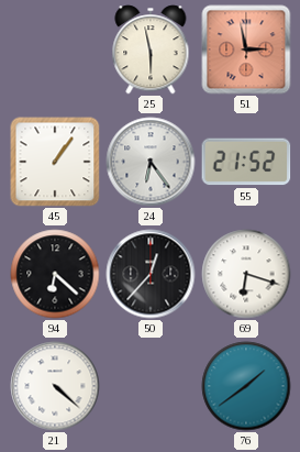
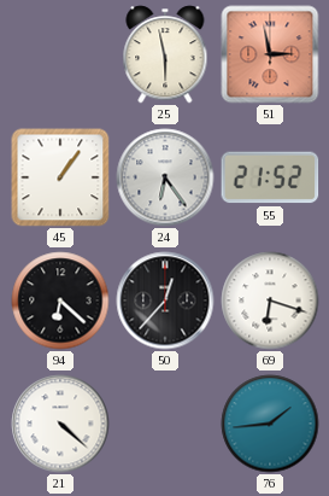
76: 1:39 -> 1:44
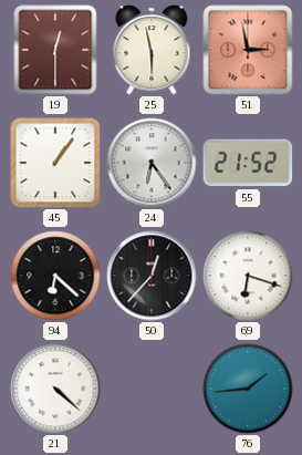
19: none -> 12:30
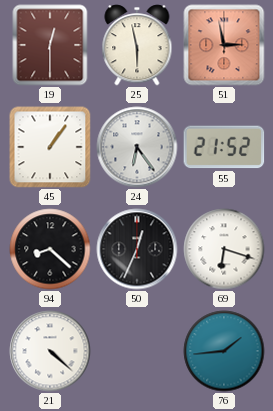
94: 6:22 -> 8:22
50: 12:37 -> 12:34
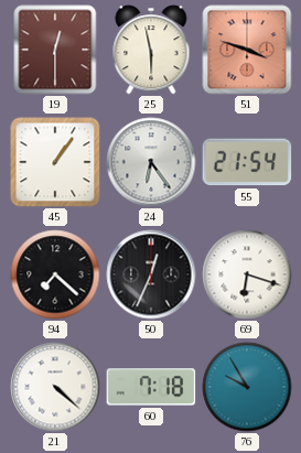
51: 2:58 -> 3:48
55: 21:52 -> 21:54
94: 8:22 -> 7:22
60: none -> 7:18
76: 1:44 -> 9:55
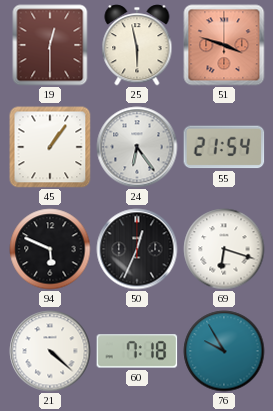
94: 7:22 -> 5:49
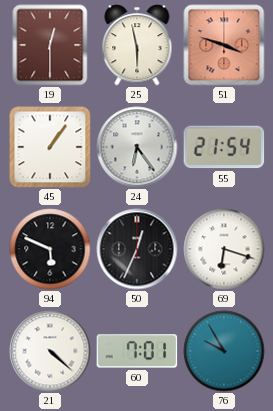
60: 7:18 -> 7:01
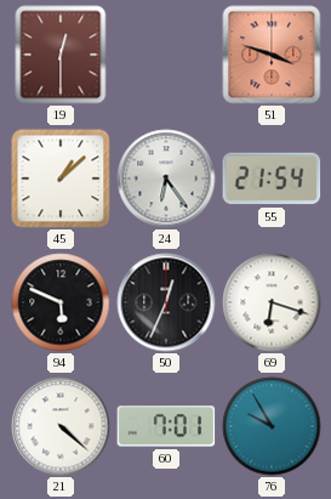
25: 5:58 -> none
45: 1:06 -> 1:08
